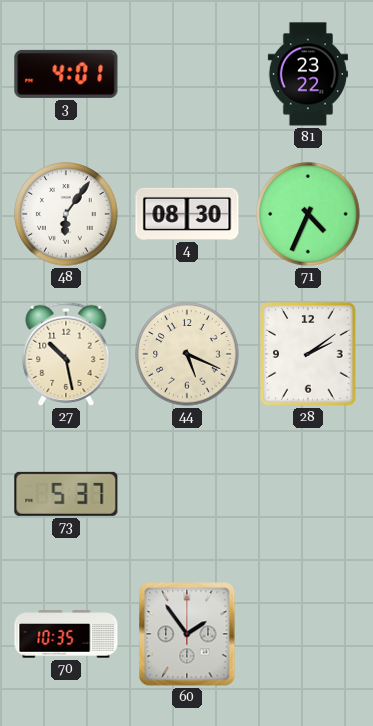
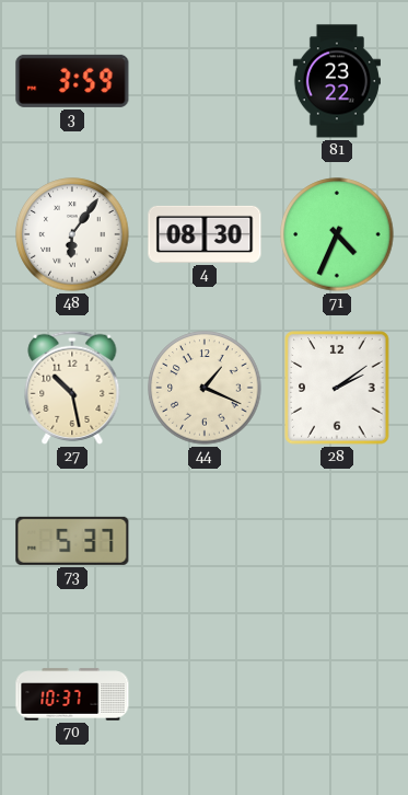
3: 4:01 -> 3:59
44: 5:19 -> 1:19
70: 10:35 -> 10:37
60: 1:54 -> none
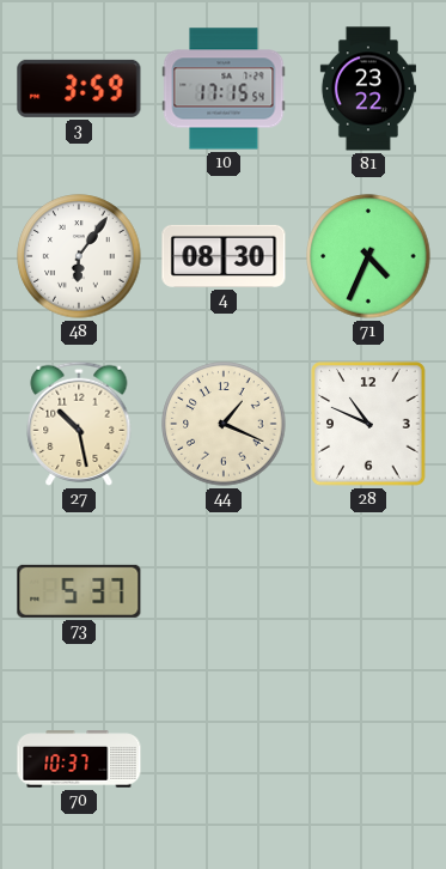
10: none -> 17:15
28: 2:09 -> 10:49
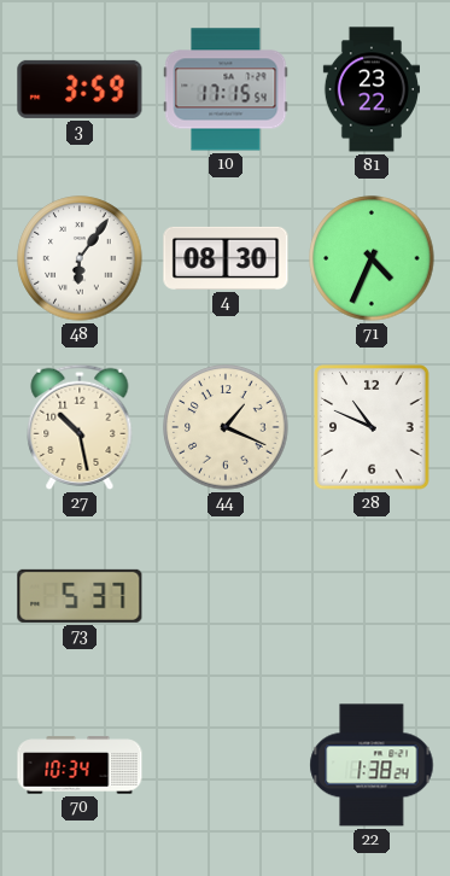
70: 10:37 -> 10:34
22: none -> 1:38
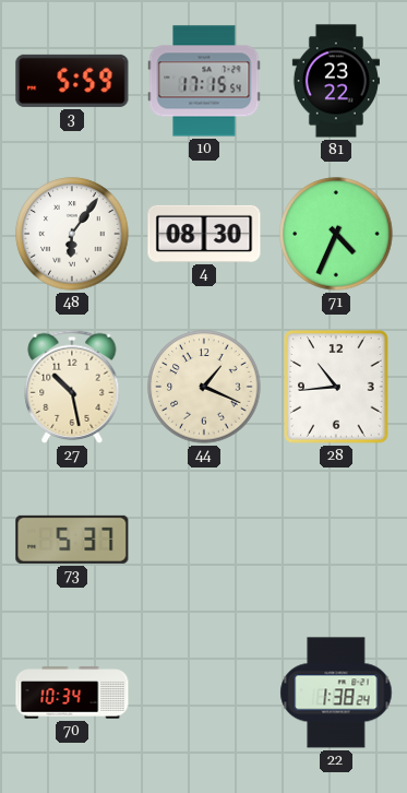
3: 3:59 -> 5:59
28: 10:49 -> 10:44
